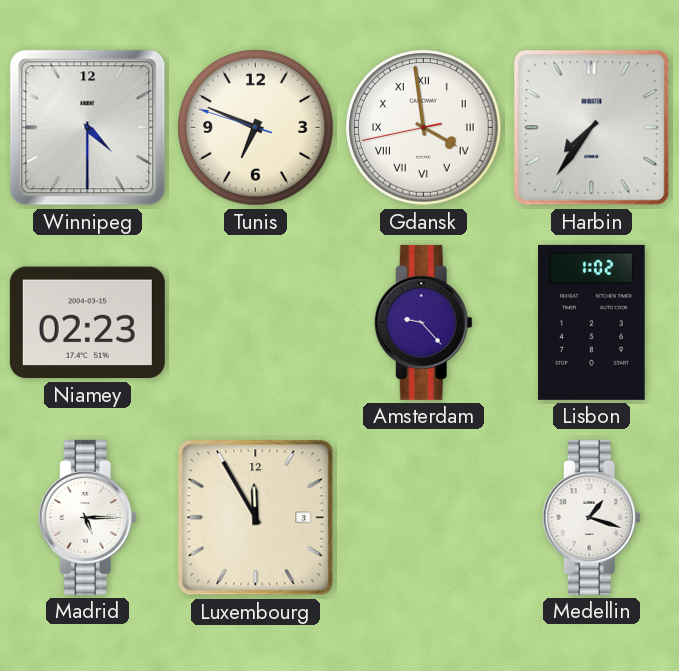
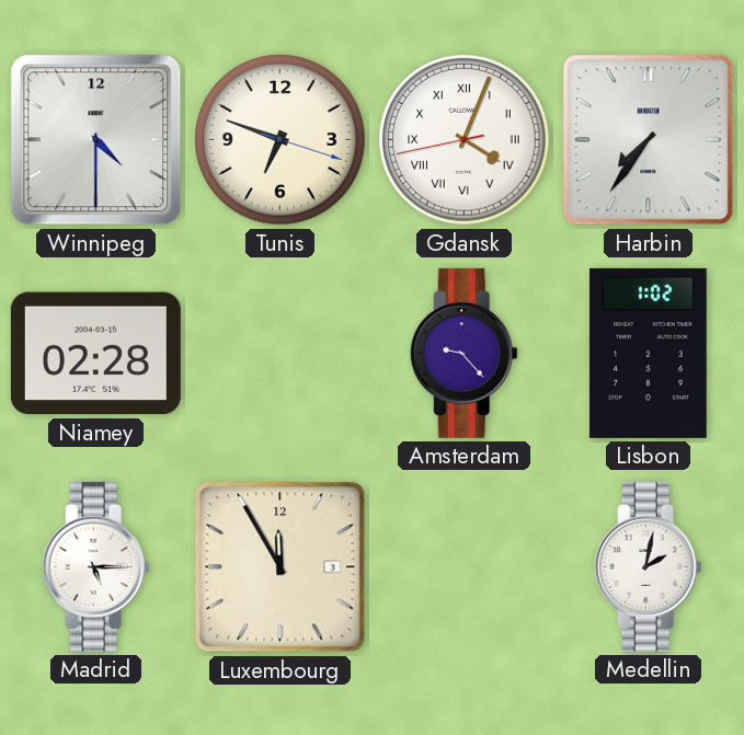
Tunis: 6:48:48 -> 6:48:18
Gdansk: 3:58 -> 4:03
Niamey: 02:23 -> 02:28
Medellin: 1:18 -> 2:02
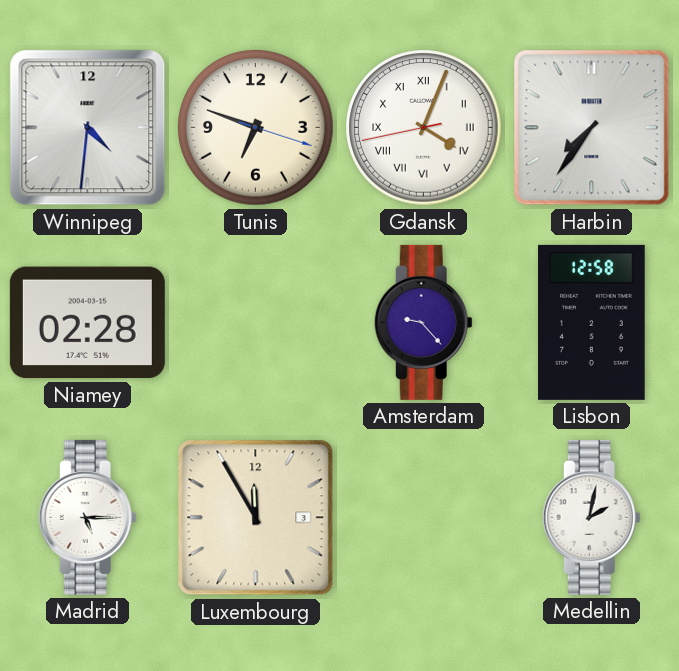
Winnipeg: 4:30 -> 4:31
Lisbon: 1:02 -> 12:58
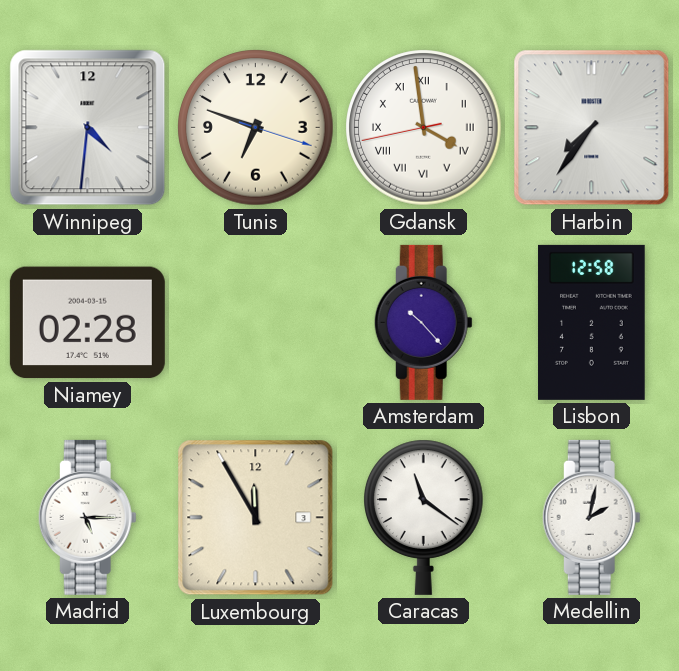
Gdansk: 4:03 -> 3:58
Amsterdam: 9:23 -> 10:23
Caracas: none -> 11:21
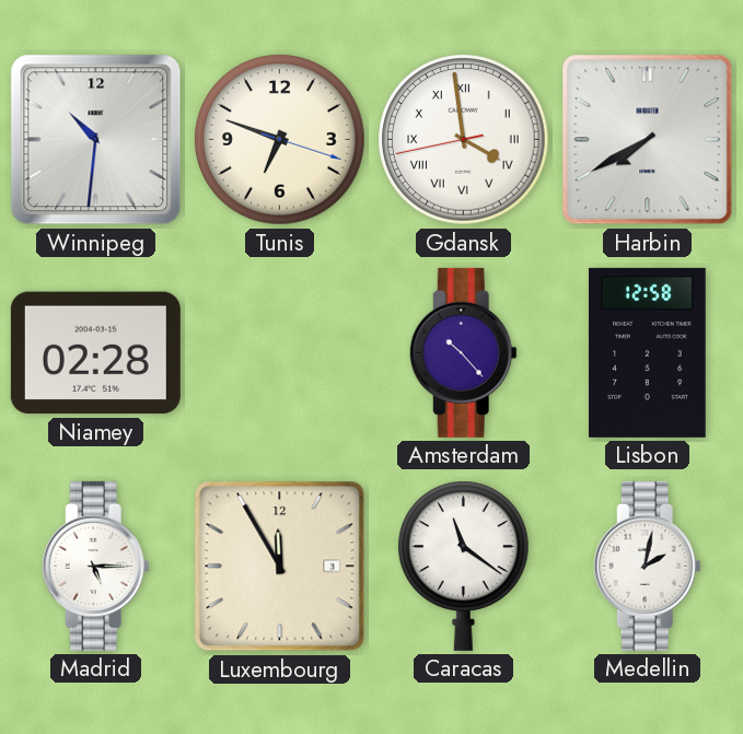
Winnipeg: 4:31 -> 10:31
Harbin: 7:36 -> 7:40
